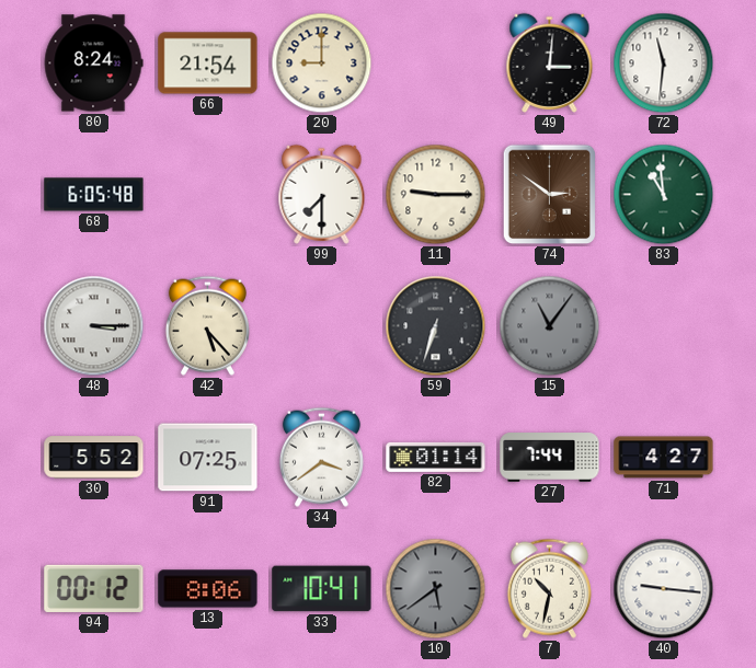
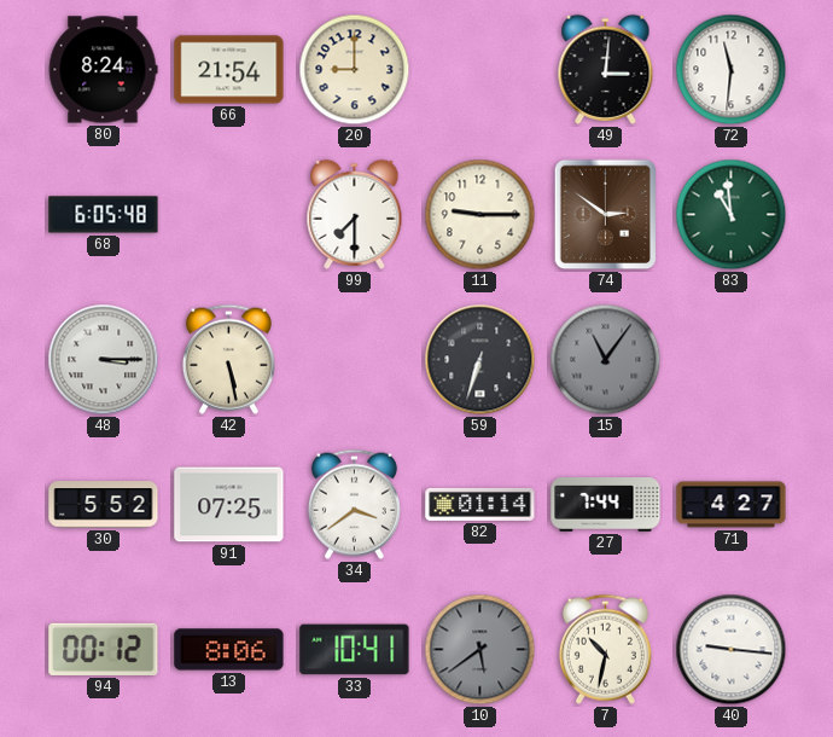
42: 5:23 -> 5:28
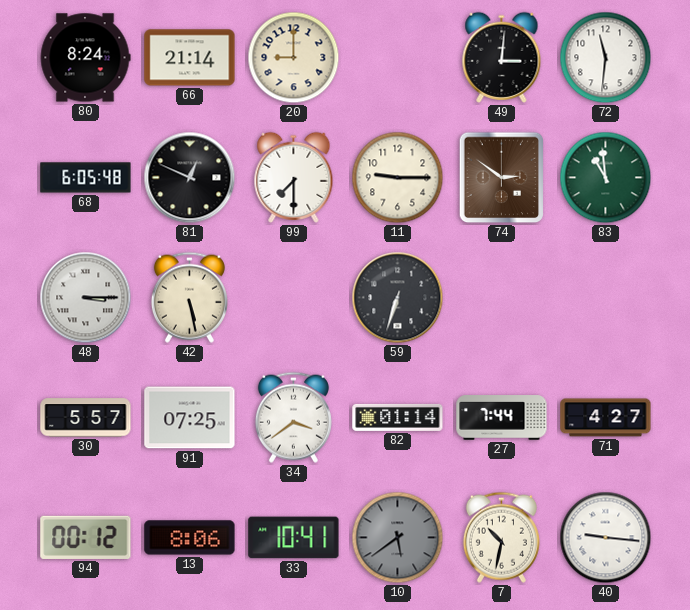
66: 21:54 -> 21:14
81: none -> 12:49
15: 11:06 -> none
30: 5:52 -> 5:57
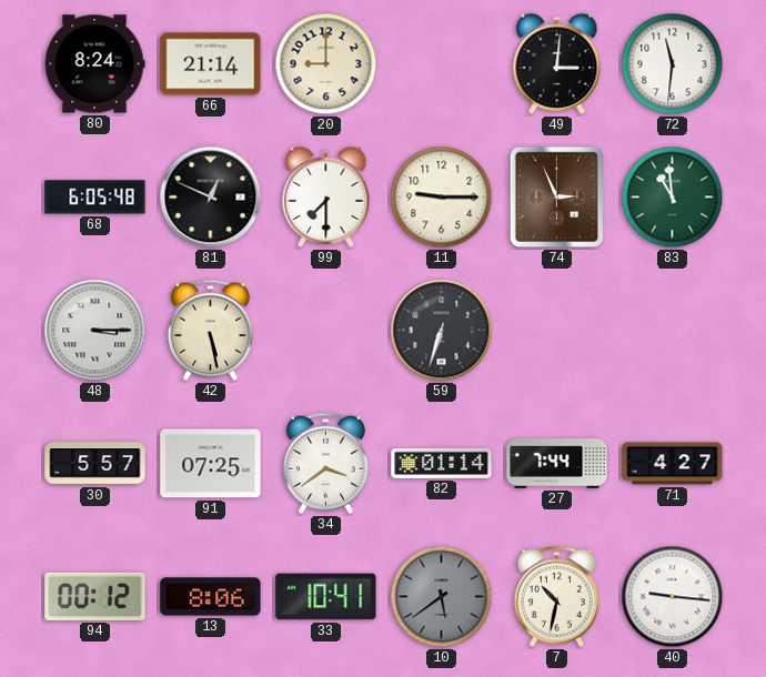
74: 2:51 -> 2:56
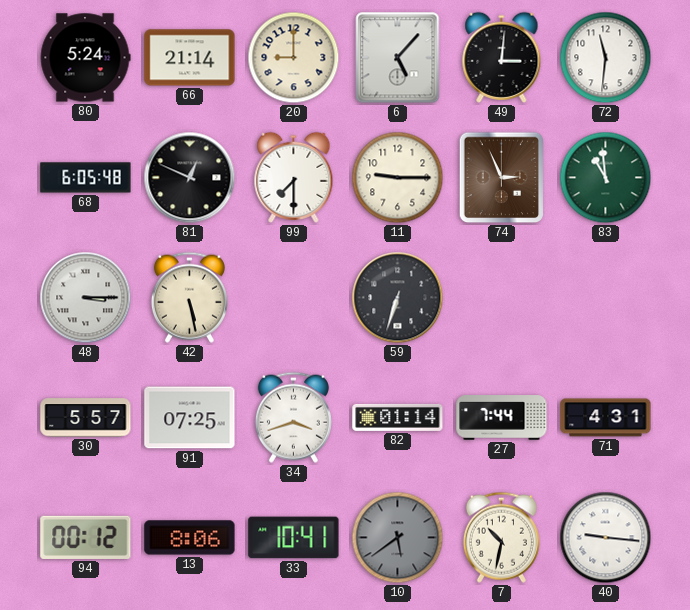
80: 8:24 -> 5:24
6: none -> 5:07
34: 3:39 -> 3:42
71: 4:27 -> 4:31
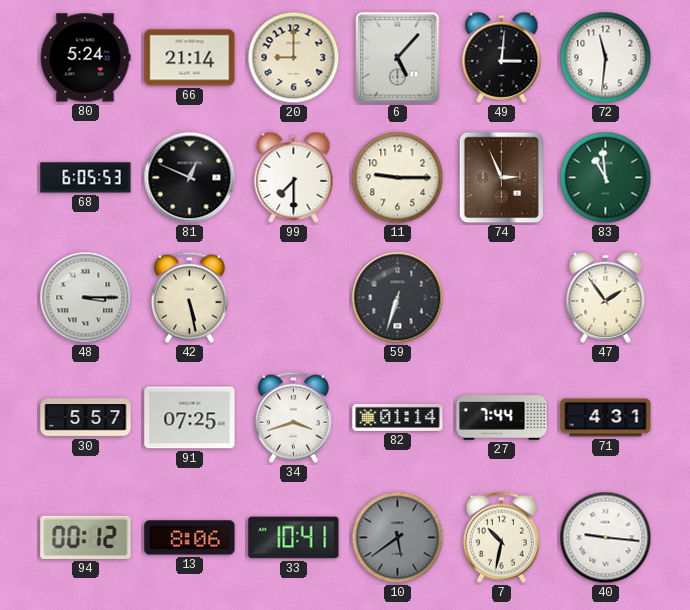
68: 6:05:48 -> 6:05:53
47: none -> 1:54
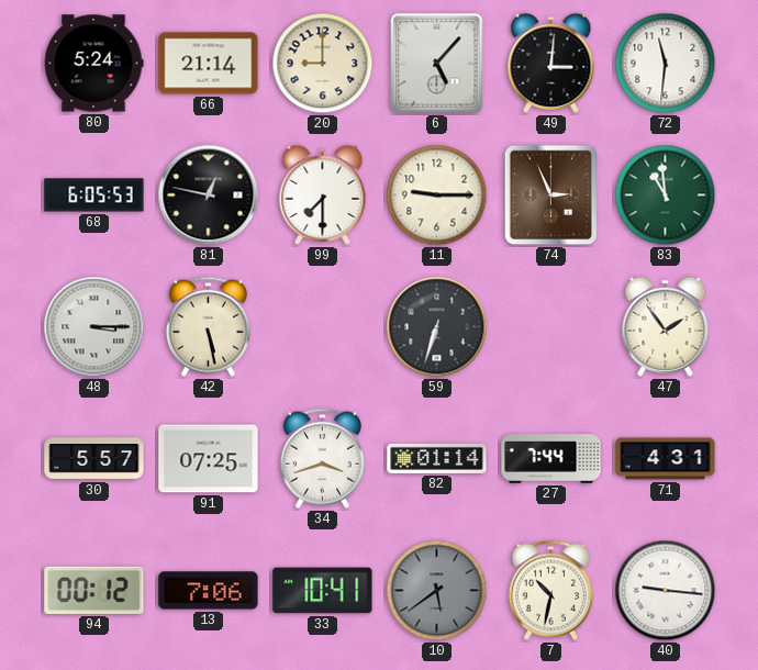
81: 12:49 -> 12:47
13: 8:06 -> 7:06
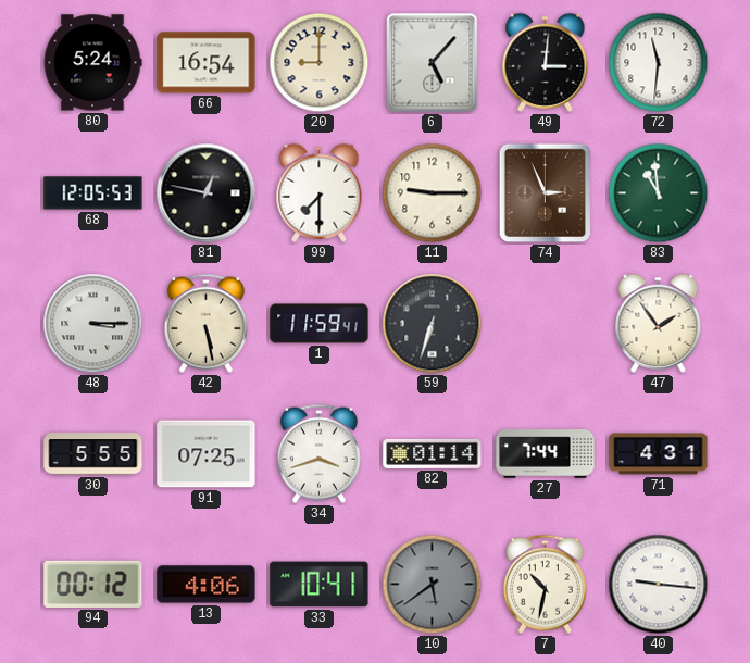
66: 21:14 -> 16:54
68: 6:05 -> 12:05
1: none -> 11:59
30: 5:57 -> 5:55
13: 7:06 -> 4:06
